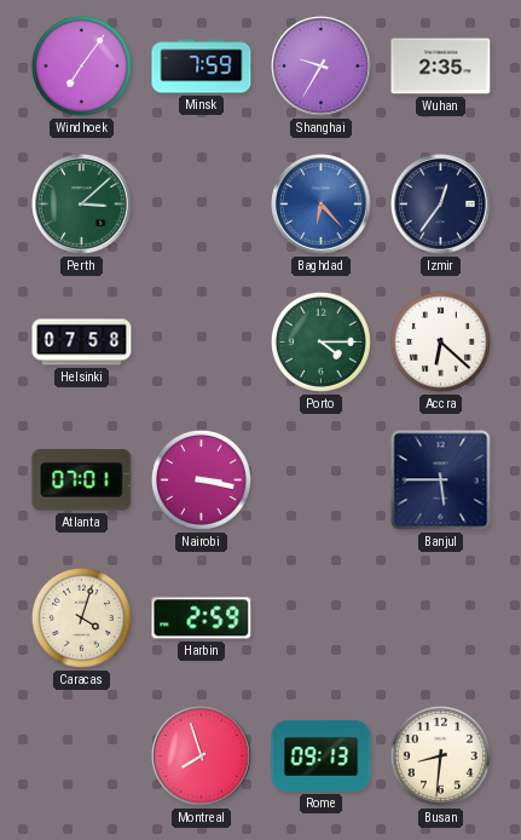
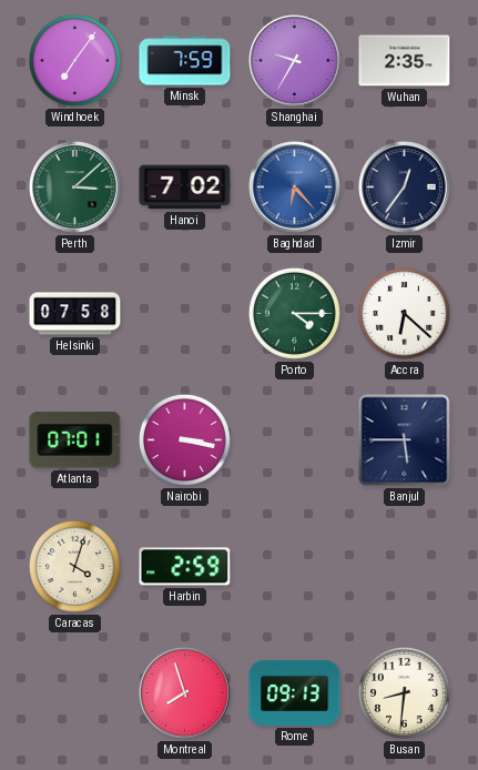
Hanoi: none -> 7:02
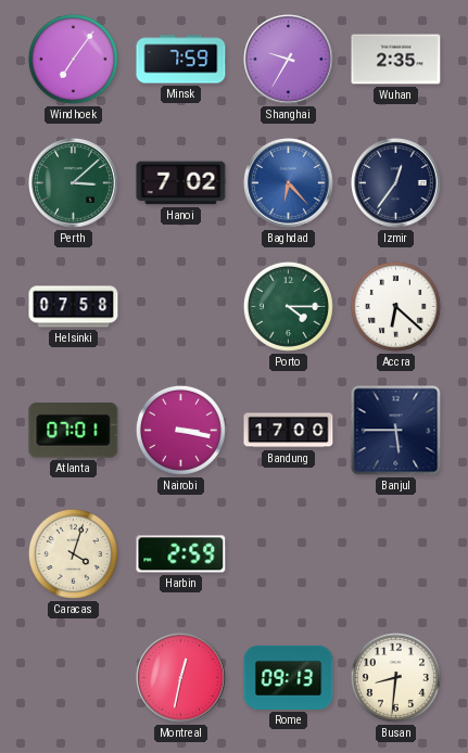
Bandung: none -> 17:00
Montreal: 7:57 -> 12:32
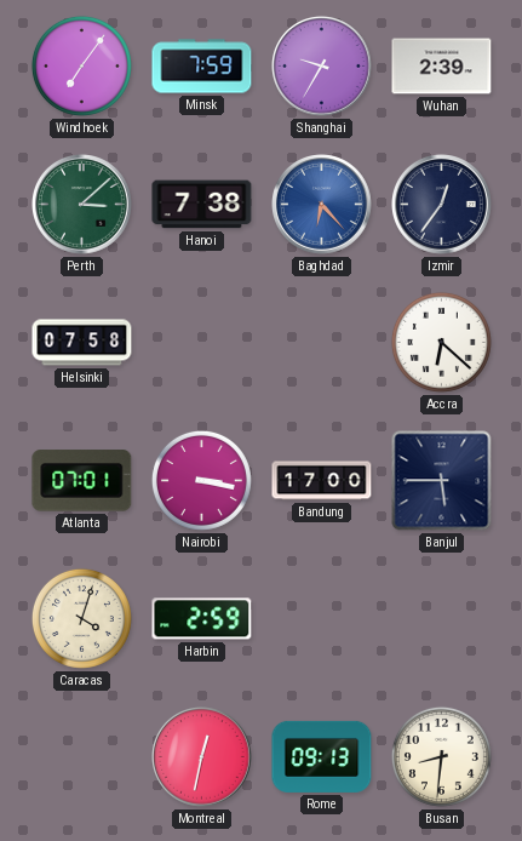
Wuhan: 2:35 -> 2:39
Hanoi: 7:02 -> 7:38
Porto: 4:15 -> none
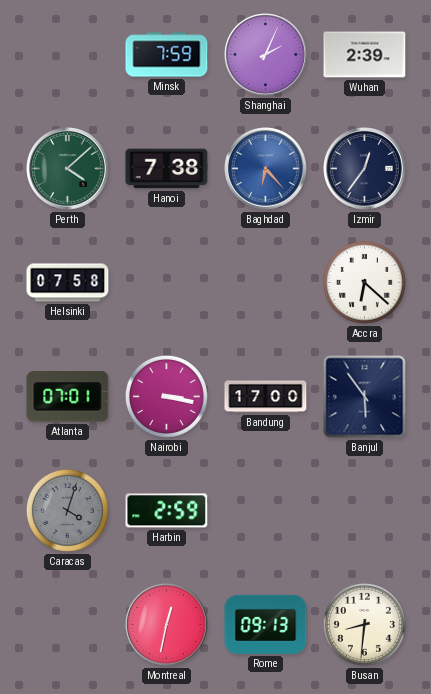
Windhoek: 7:06 -> none
Shanghai: 9:35 -> 2:04
Perth: 3:08 -> 4:08
Banjul: 5:45 -> 5:54
Caracas dial: cream -> grey
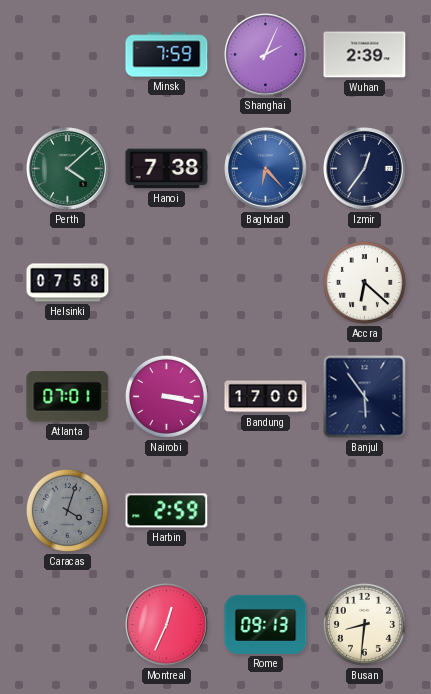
Montreal: 12:32 -> 12:34
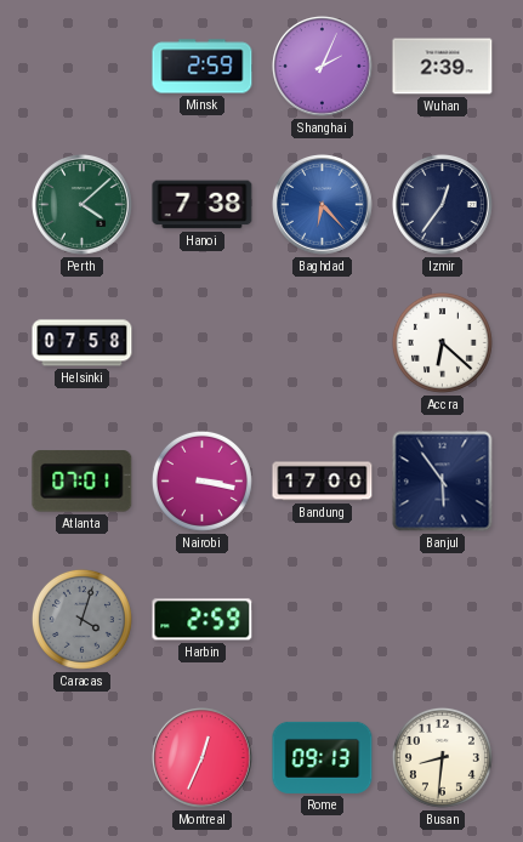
Minsk: 7:59 -> 2:59
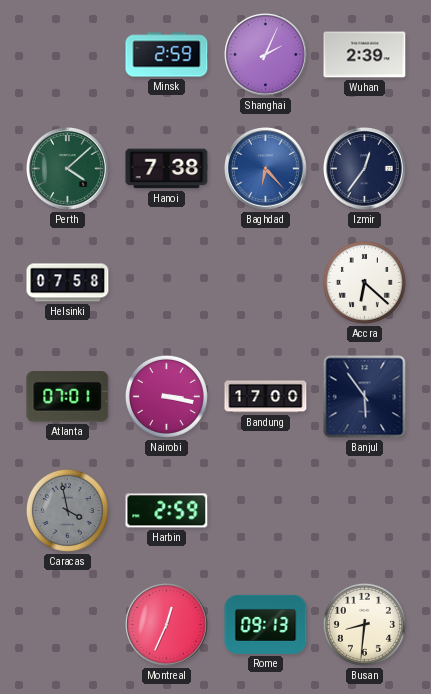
Caracas: 4:03 -> 3:58
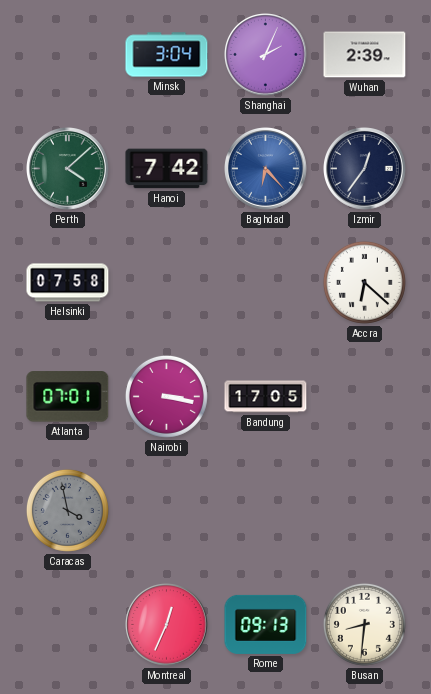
Minsk: 2:59 -> 3:04
Hanoi: 7:38 -> 7:42
Bandung: 17:00 -> 17:05
Banjul: 5:54 -> none
Harbin: 2:59 -> none
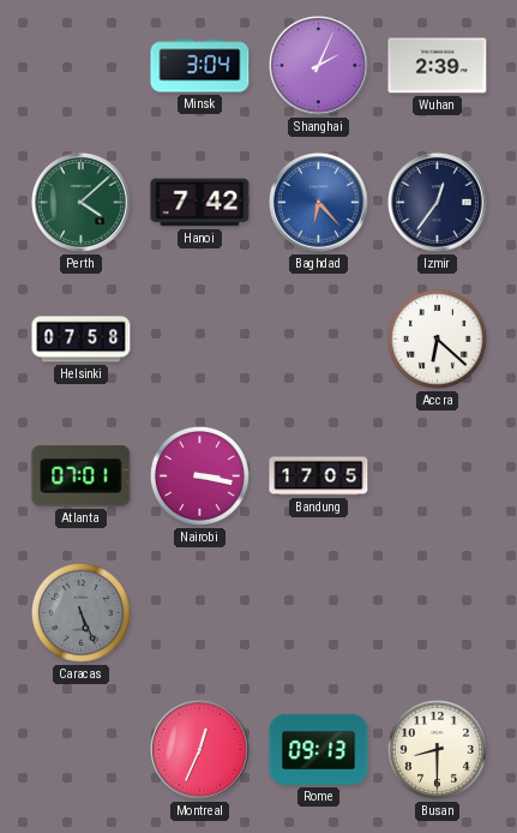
Caracas: 3:58 -> 5:26
Busan: 8:31 -> 8:30
